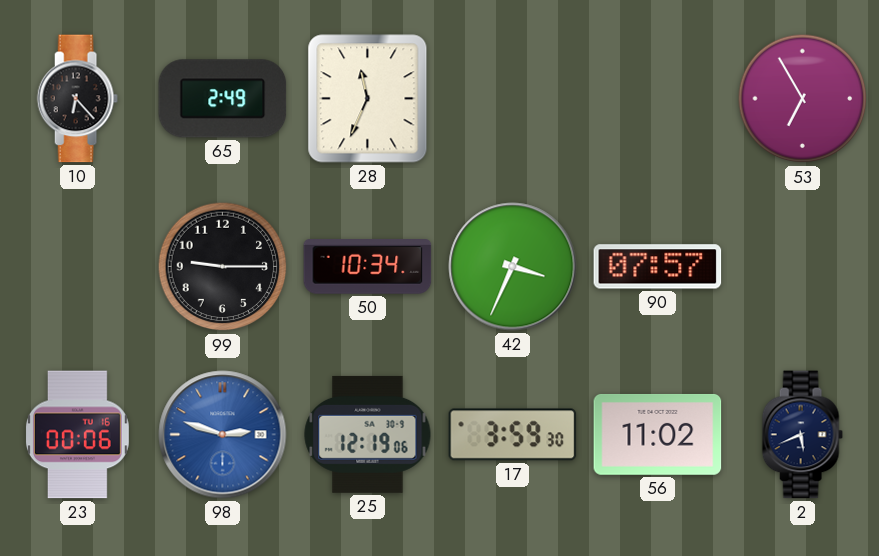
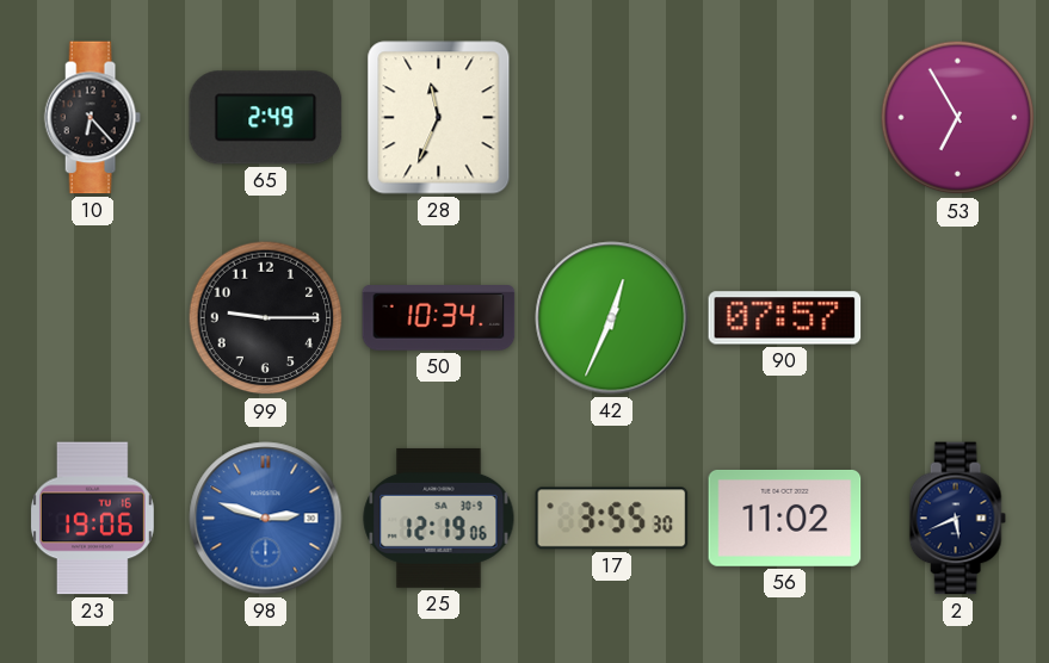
42: 3:34 -> 12:34
23: 00:06 -> 19:06
17: 3:59 -> 3:55
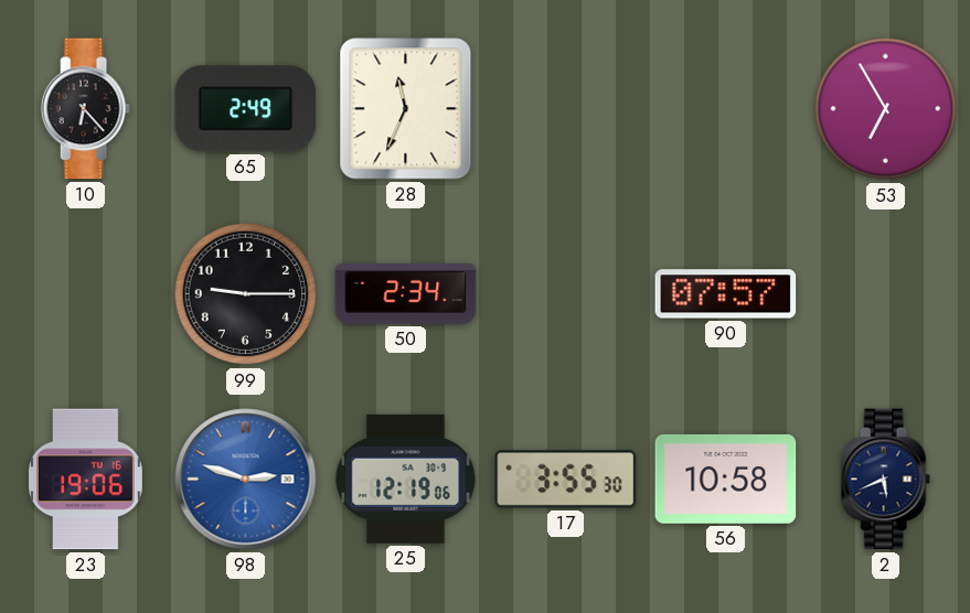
50: 10:34 -> 2:34
42: 12:34 -> none
56: 11:02 -> 10:58
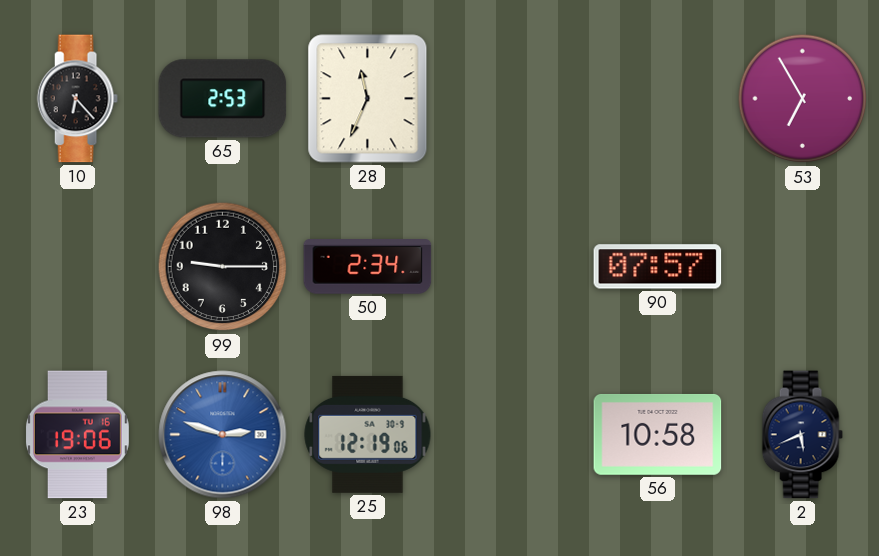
65: 2:49 -> 2:53
17: 3:55 -> none
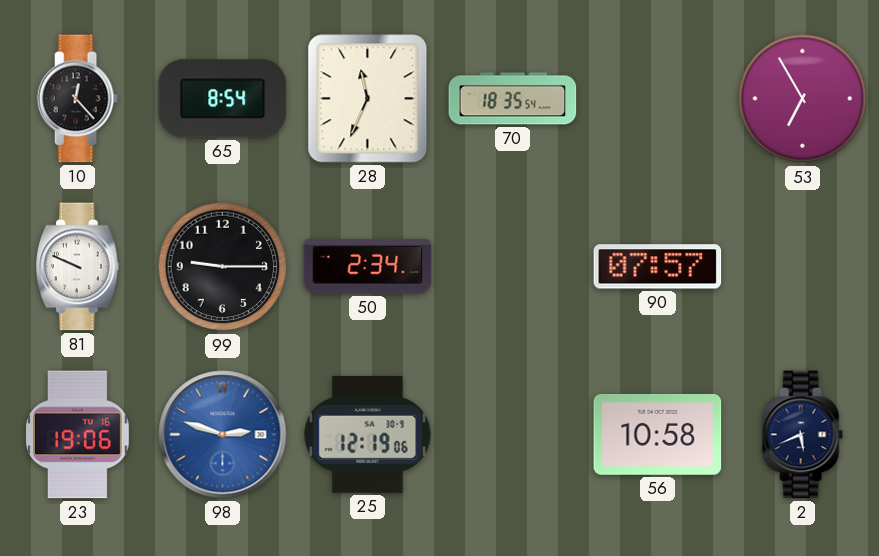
10: 6:23 -> 12:23
65: 2:53 -> 8:54
70: none -> 18:35
81: none -> 9:49
